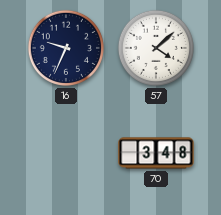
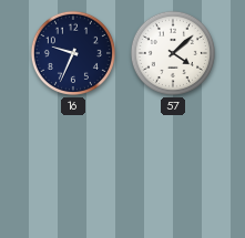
70: 3:48 -> none
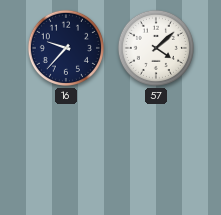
16: 9:34 -> 9:37
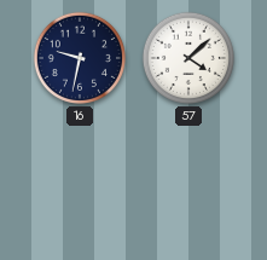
16: 9:37 -> 9:32
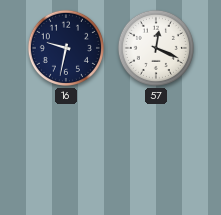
57: 4:08 -> 12:19
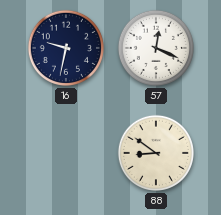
88: none -> 8:51
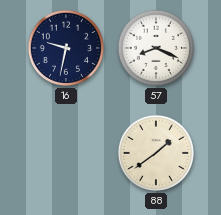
57: 12:19 -> 8:19
88: 8:51 -> 1:39
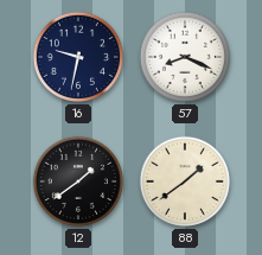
12: none -> 1:39
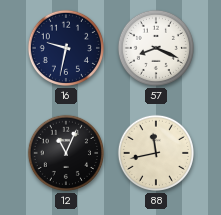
12: 1:39 -> 11:04
88: 1:39 -> 11:43
